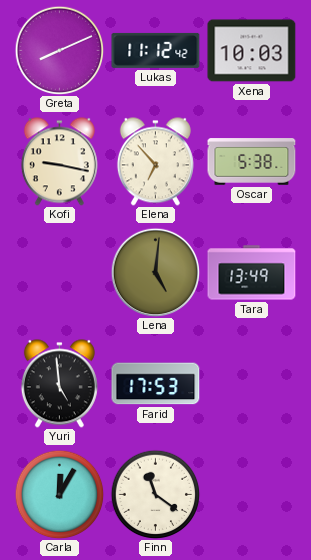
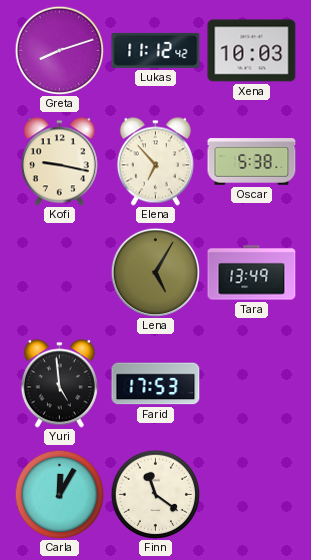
Greta: 8:11 -> 8:12
Lena: 5:01 -> 5:05
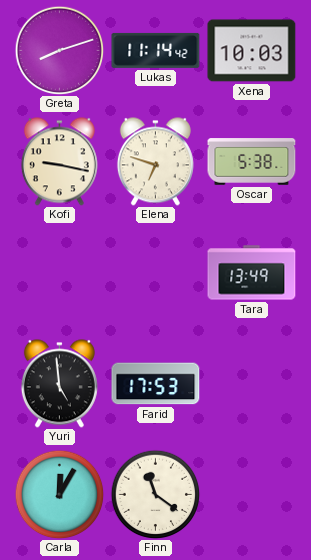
Lukas: 11:12 -> 11:14
Elena: 6:53 -> 6:48
Lena: 5:05 -> none
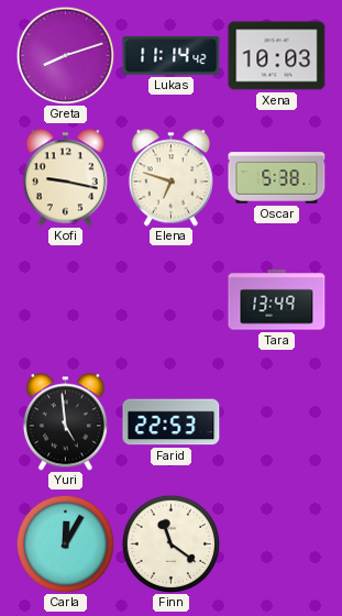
Farid: 17:53 -> 22:53
